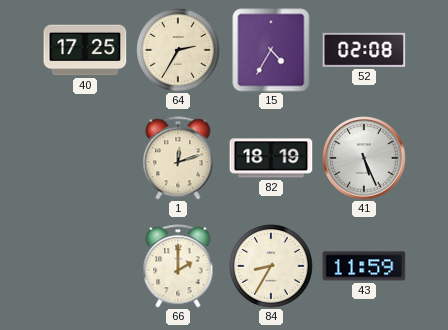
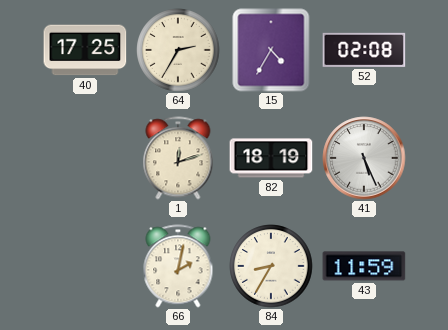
66: 2:00 -> 2:02
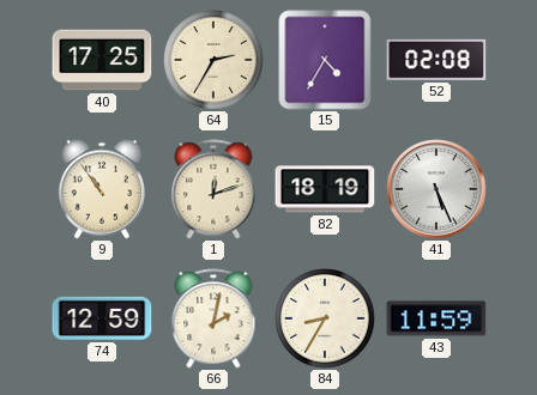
9: none -> 10:54
74: none -> 12:59
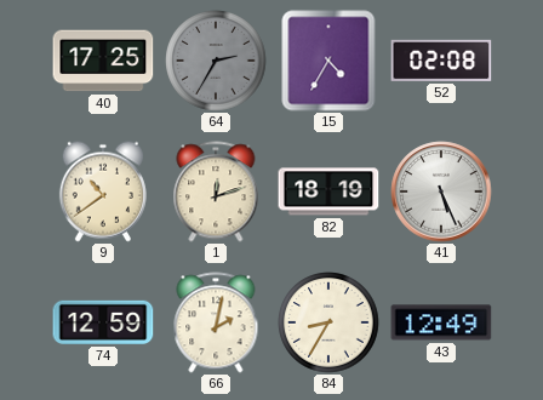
64 dial: cream -> grey
9: 10:54 -> 10:39
43: 11:59 -> 12:49
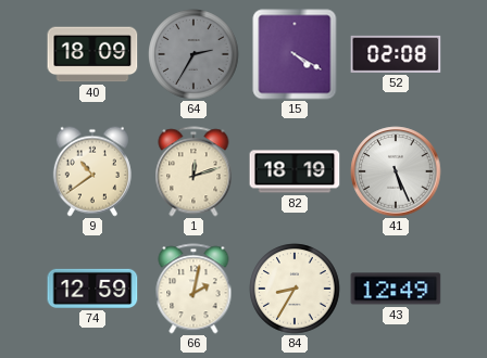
40: 17:25 -> 18:09
15: 4:35 -> 4:20
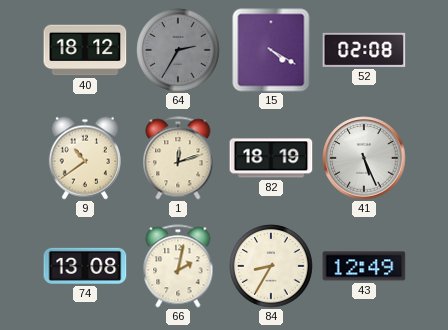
40: 18:09 -> 18:12
74: 12:59 -> 13:08
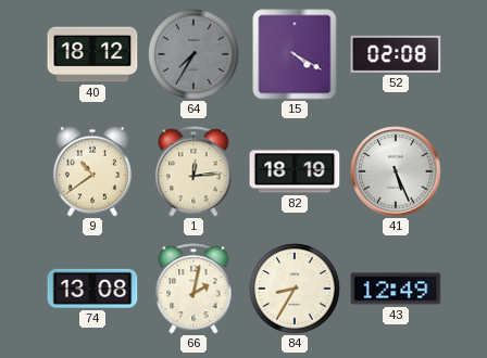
64: 2:35 -> 7:35
1: 12:12 -> 12:14
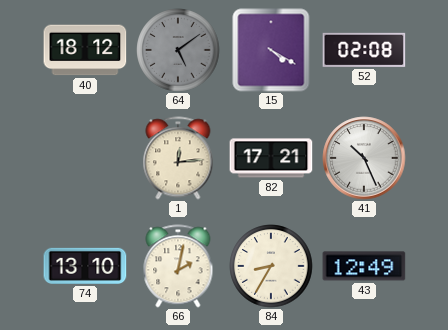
64: 7:35 -> 5:09
9: 10:39 -> none
82: 18:19 -> 17:21
41: 5:26 -> 10:26
74: 13:08 -> 13:10
